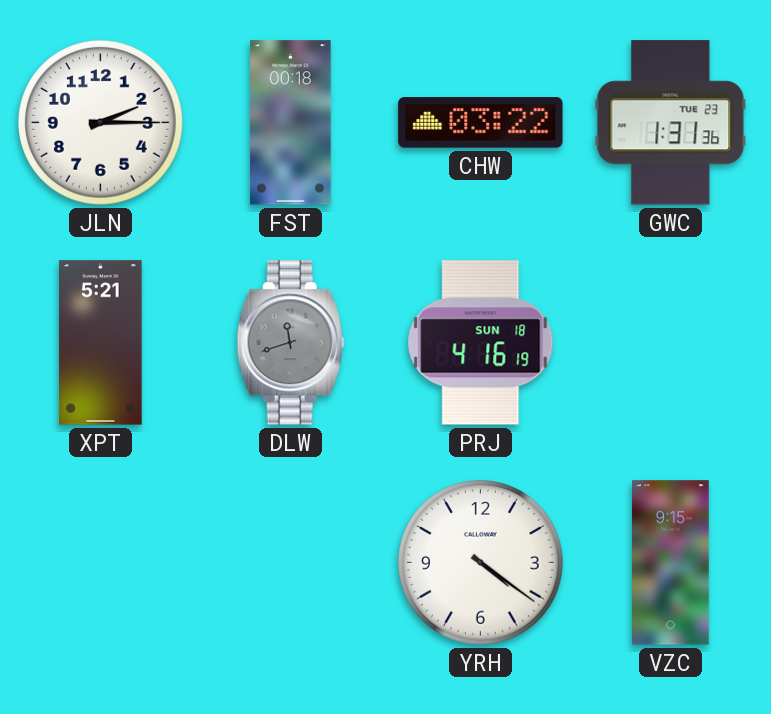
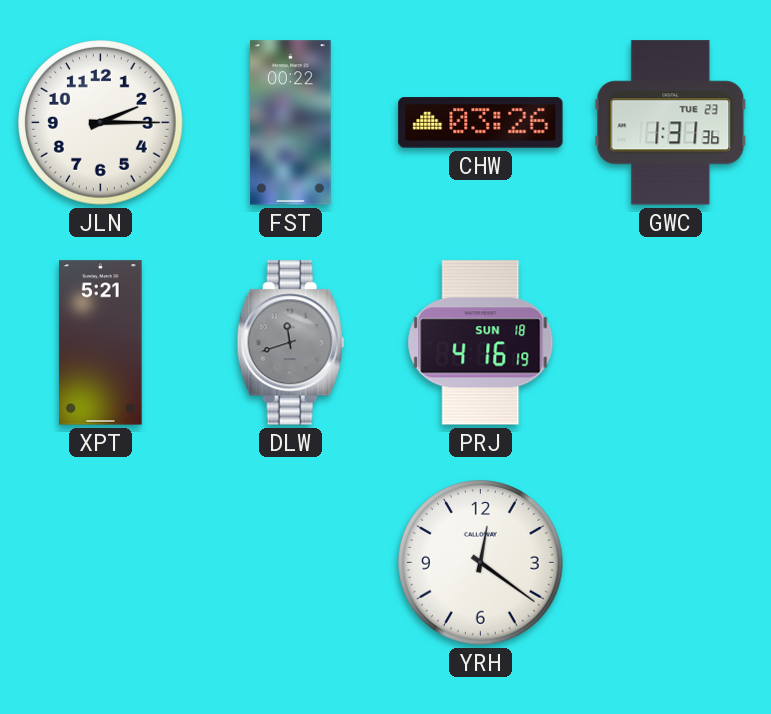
FST: 00:18 -> 00:22
CHW: 03:22 -> 03:26
YRH: 4:21 -> 12:21
VZC: 9:15 -> none
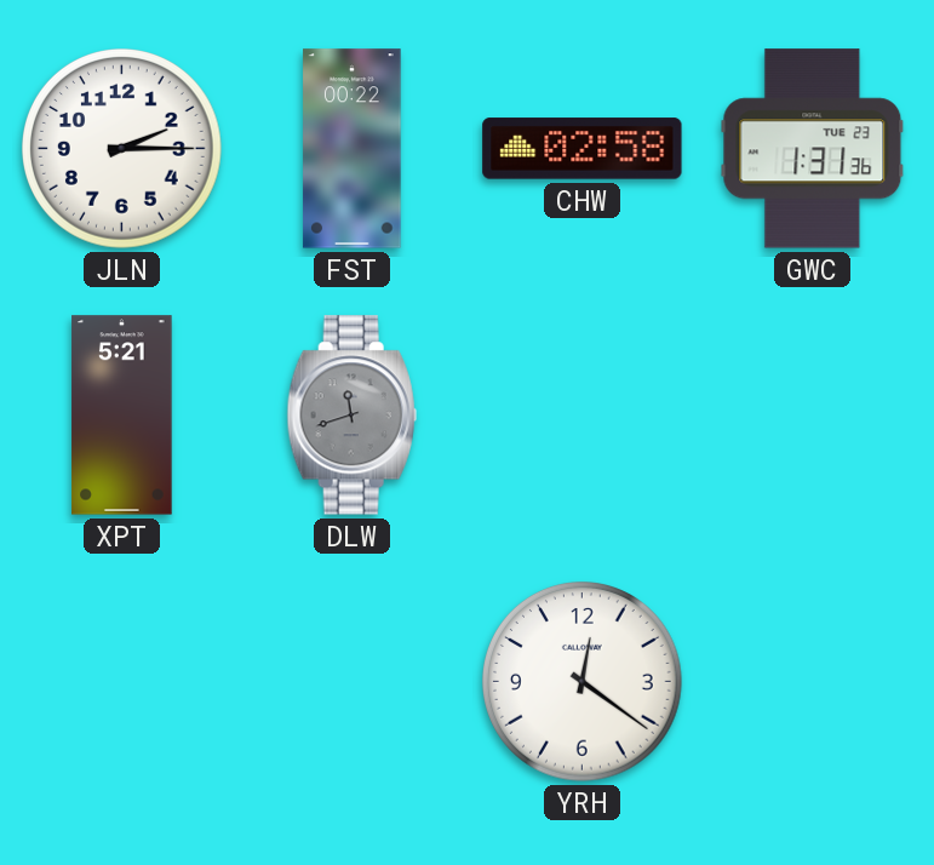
CHW: 03:26 -> 02:58
PRJ: 4:16 -> none
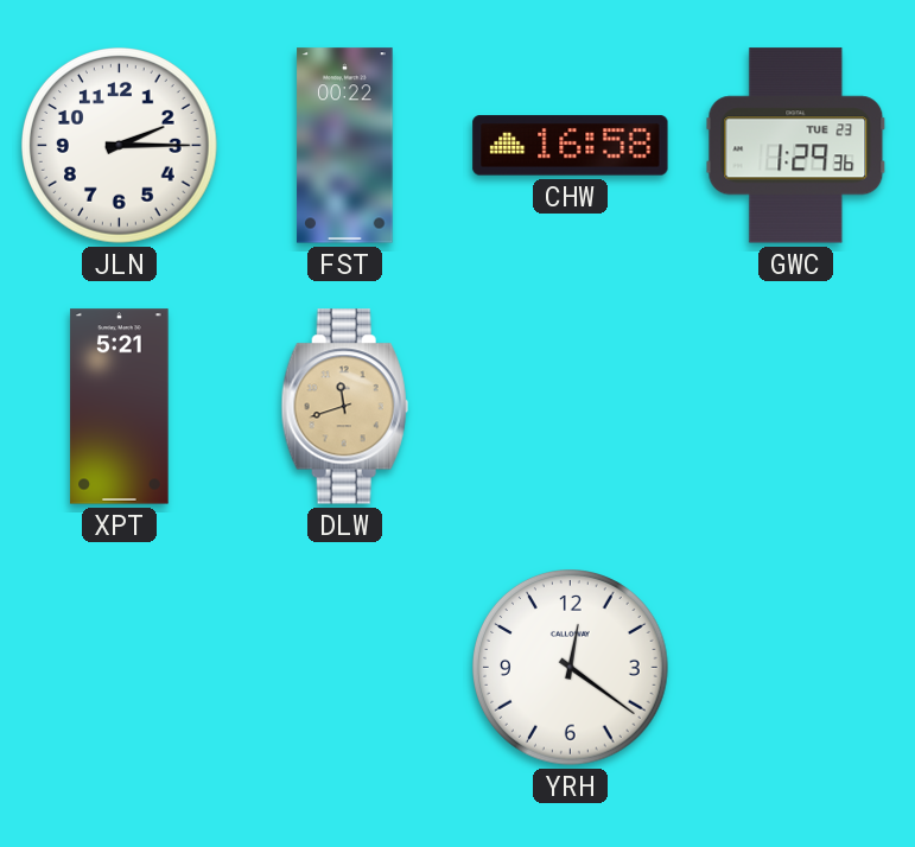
CHW: 02:58 -> 16:58
GWC: 1:31 -> 1:29
DLW dial: grey -> champagne
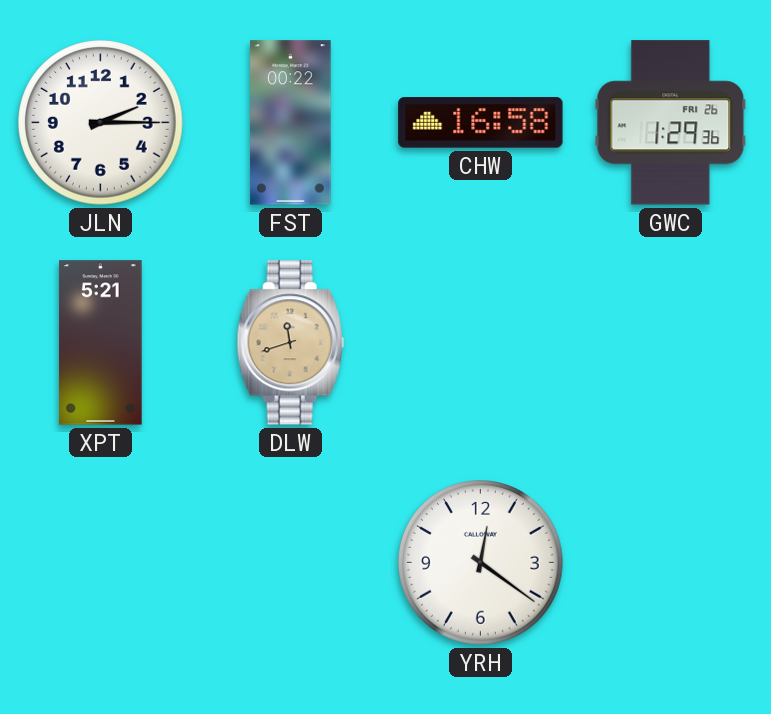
GWC date: TUE 23 -> FRI 26
